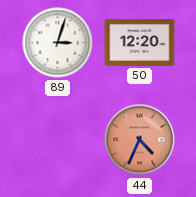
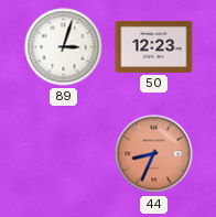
50: 12:20 -> 12:23
44: 4:34 -> 8:34
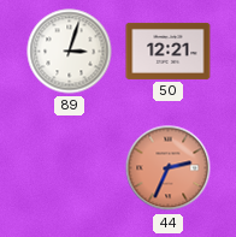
50: 12:23 -> 12:21
44: 8:34 -> 2:34
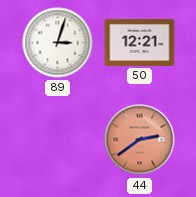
44: 2:34 -> 2:39
